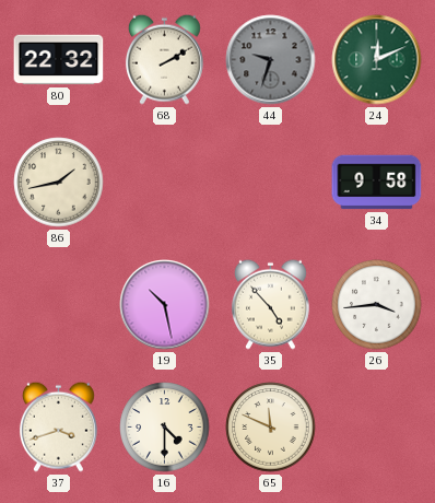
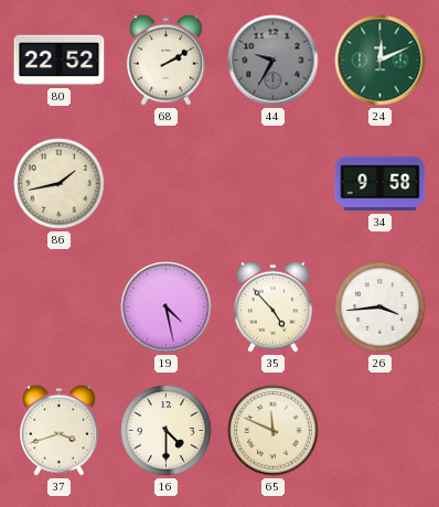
80: 22:32 -> 22:52
44: 9:33 -> 9:35
19: 10:28 -> 4:28
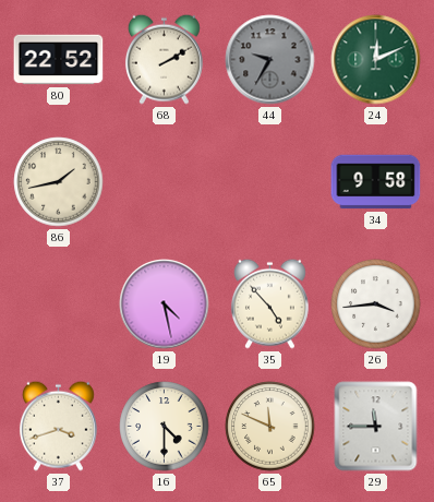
29: none -> 11:45
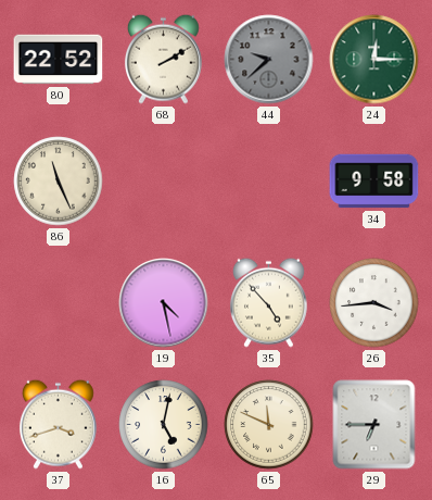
44: 9:35 -> 9:38
24: 12:11 -> 12:15
86: 1:43 -> 11:26
16: 4:30 -> 5:02
29: 11:45 -> 6:45
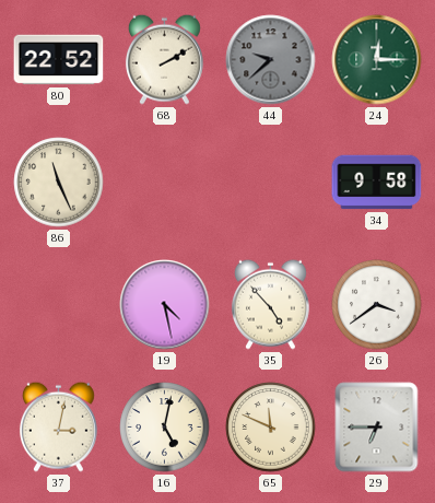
26: 3:44 -> 3:39
37: 3:42 -> 3:02
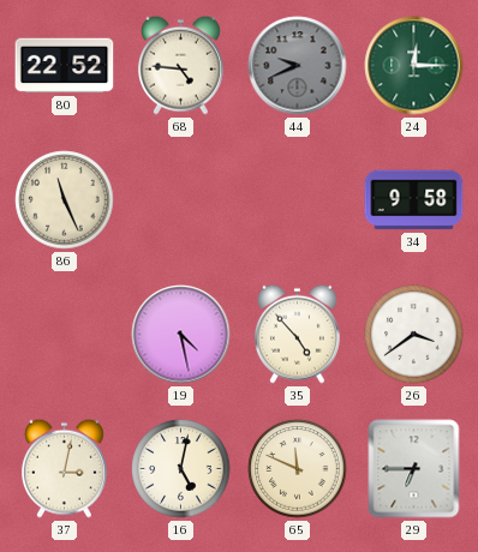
68: 2:10 -> 4:46
44: 9:38 -> 9:41
